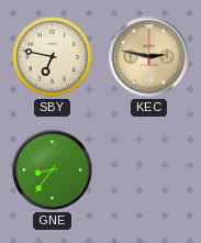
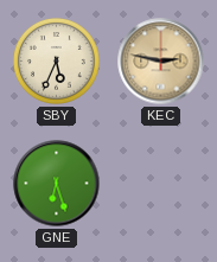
SBY: 6:47 -> 5:34
GNE: 8:36 -> 6:27
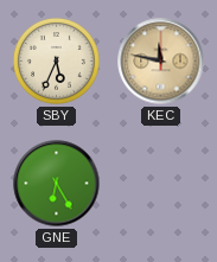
KEC: 2:47 -> 11:47
GNE: 6:27 -> 6:25
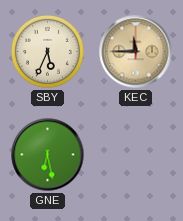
KEC: 11:47 -> 11:45
GNE: 6:25 -> 6:28
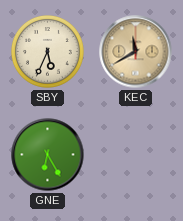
KEC: 11:45 -> 11:40
GNE: 6:28 -> 6:25
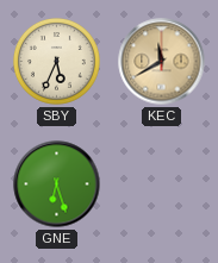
GNE: 6:25 -> 6:27
